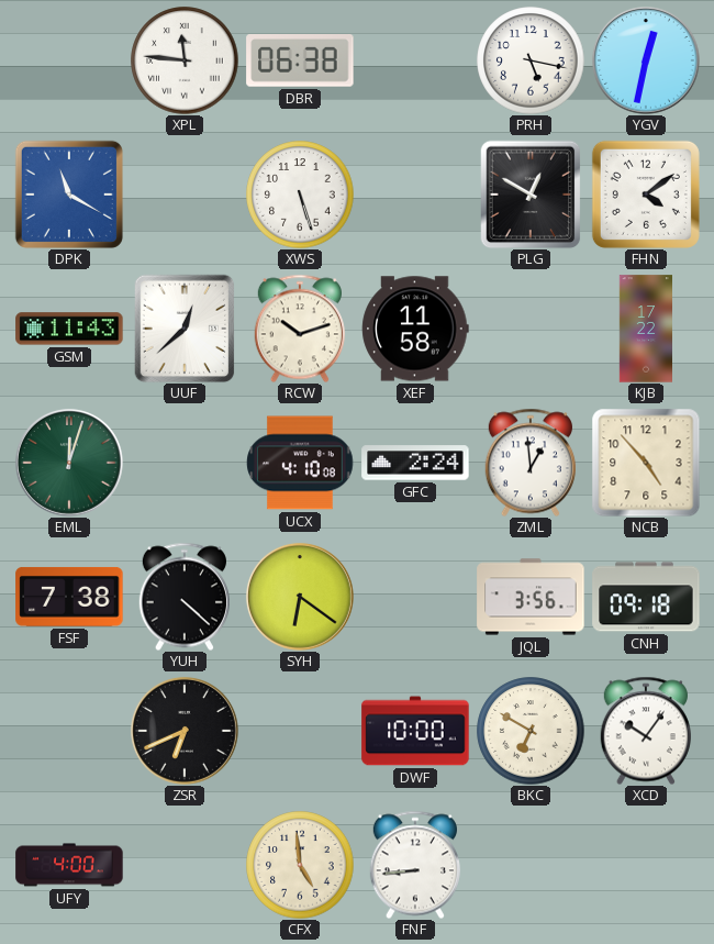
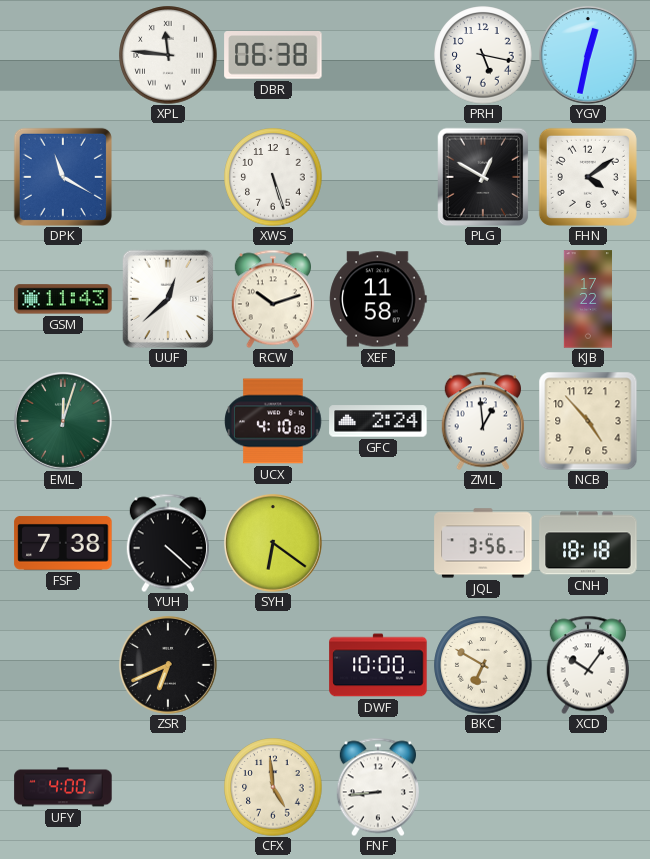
CNH: 09:18 -> 18:18
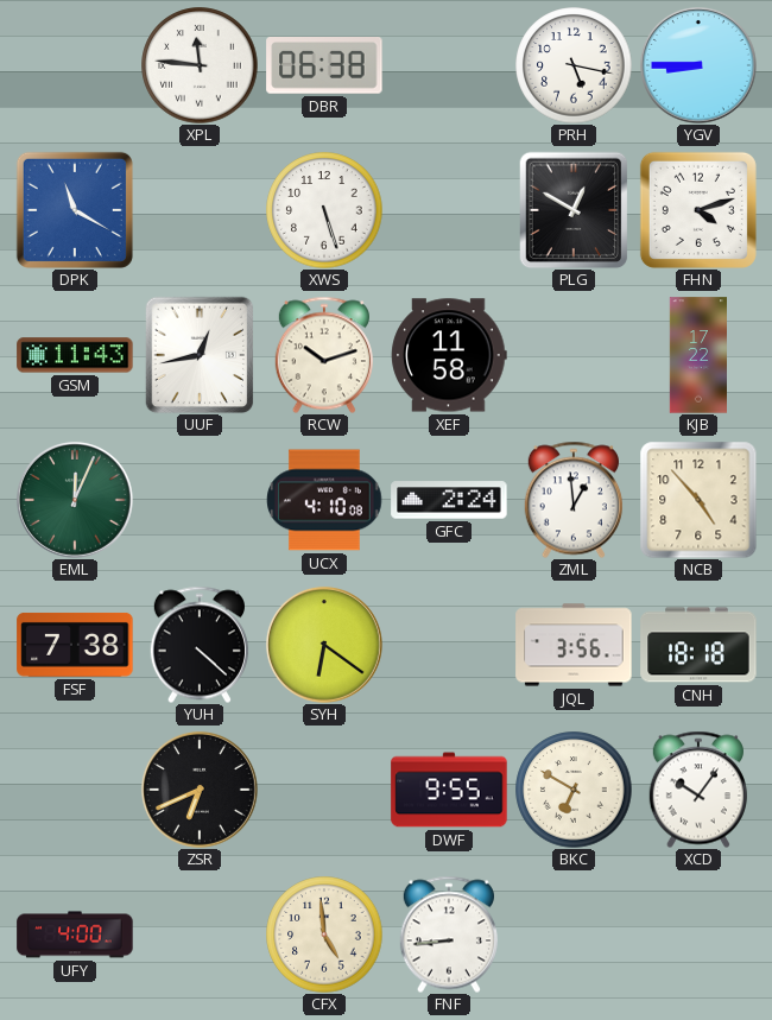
YGV: 12:32 -> 8:45
FHN: 4:09 -> 4:12
UUF: 12:38 -> 12:43
EML: 12:03 -> 12:04
DWF: 10:00 -> 9:55
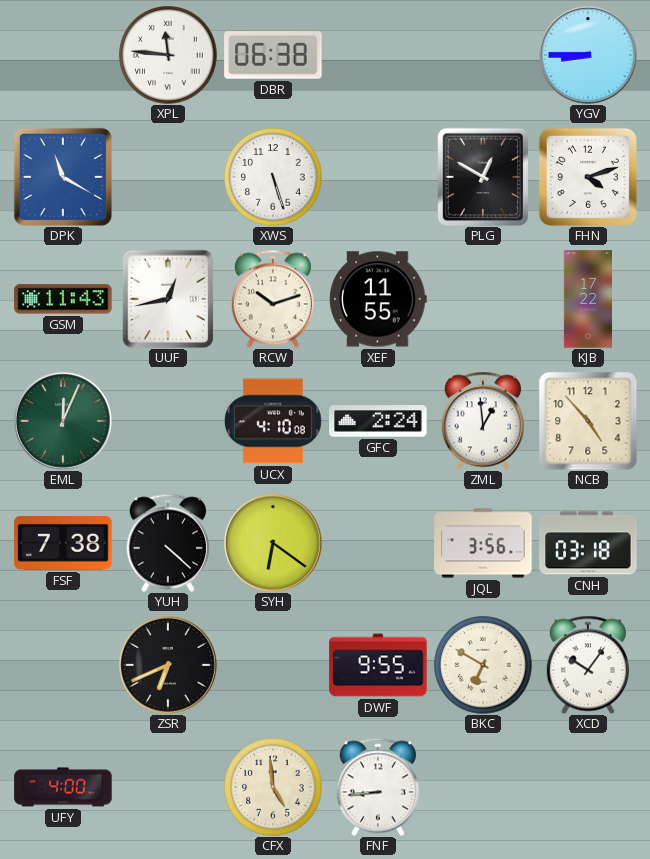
PRH: 5:17 -> none
XEF: 11:58 -> 11:55
CNH: 18:18 -> 03:18
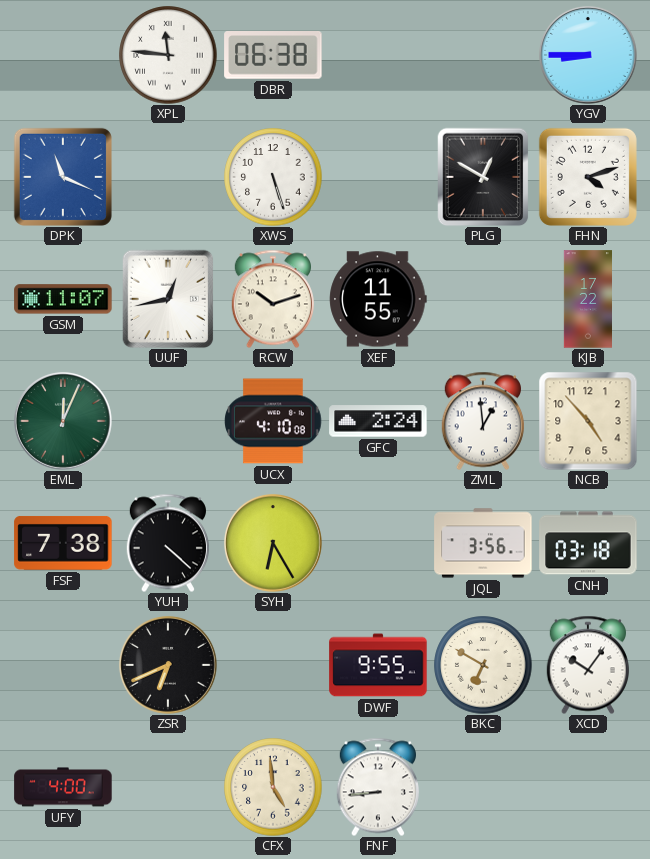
DPK: 11:20 -> 11:19
GSM: 11:43 -> 11:07
SYH: 6:21 -> 6:25
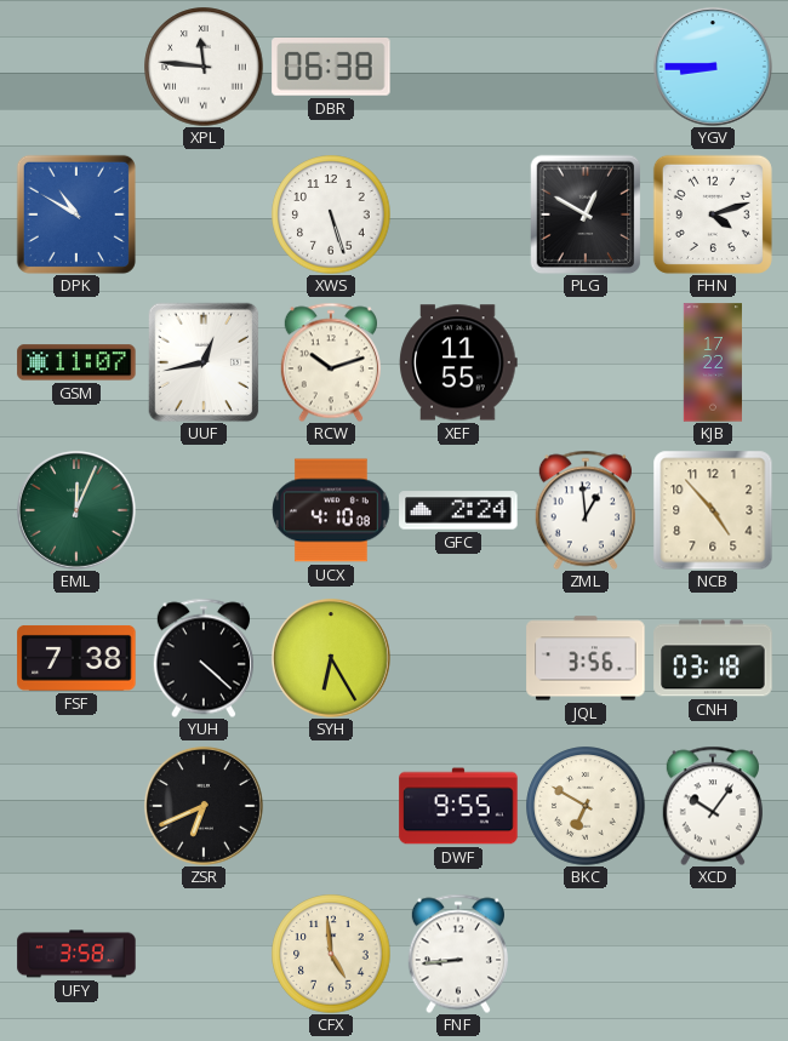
DPK: 11:19 -> 10:50
UFY: 4:00 -> 3:58
